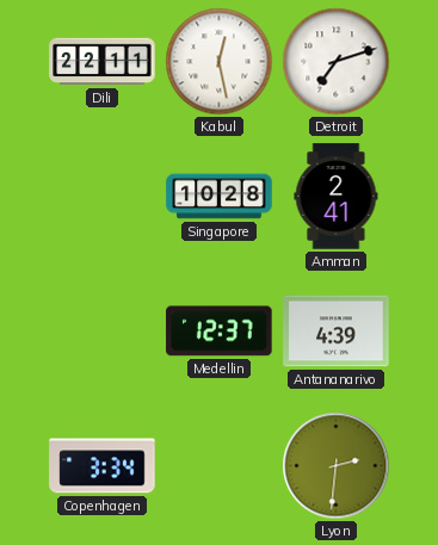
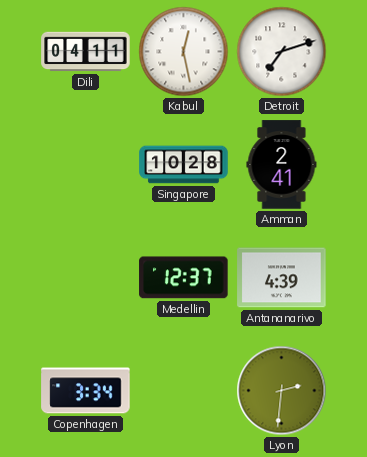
Dili: 22:11 -> 04:11
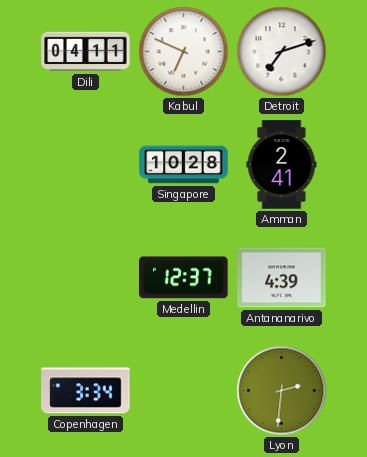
Kabul: 12:28 -> 6:49
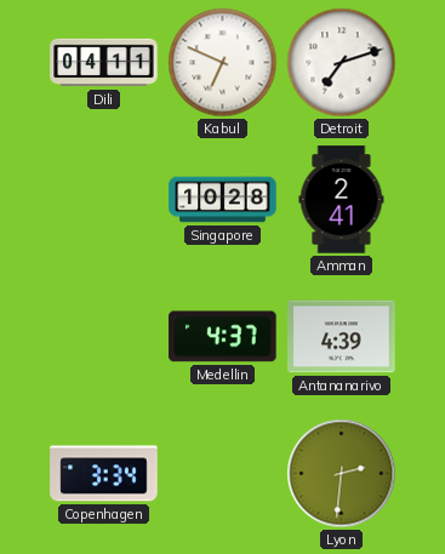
Medellin: 12:37 -> 4:37
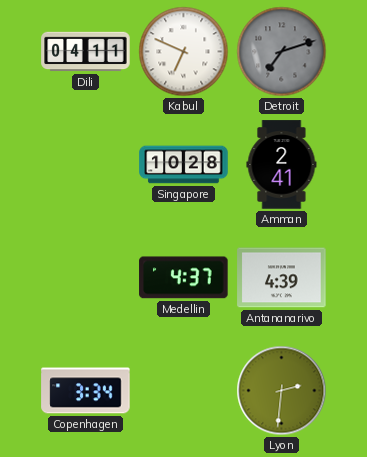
Detroit dial: white -> grey
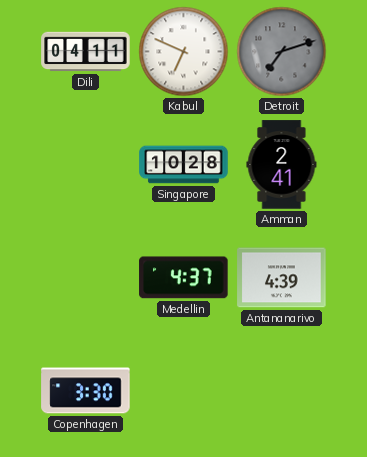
Copenhagen: 3:34 -> 3:30
Lyon: 2:31 -> none
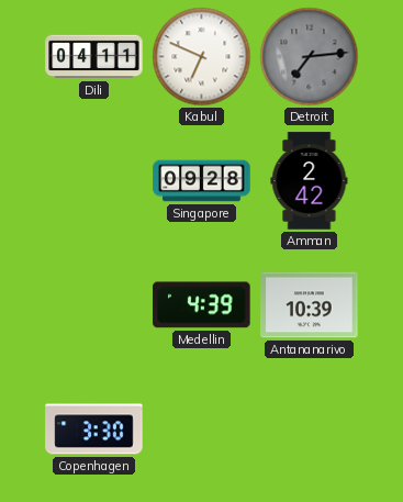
Detroit: 7:12 -> 7:14
Singapore: 10:28 -> 09:28
Amman: 2:41 -> 2:42
Medellin: 4:37 -> 4:39
Antananarivo: 4:39 -> 10:39
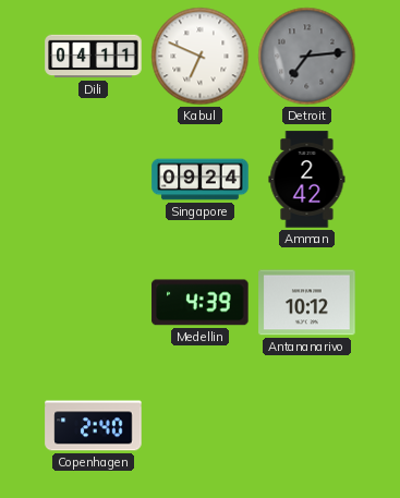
Singapore: 09:28 -> 09:24
Antananarivo: 10:39 -> 10:12
Copenhagen: 3:30 -> 2:40
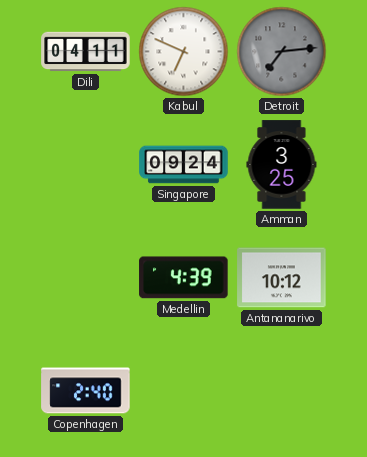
Amman: 2:42 -> 3:25
